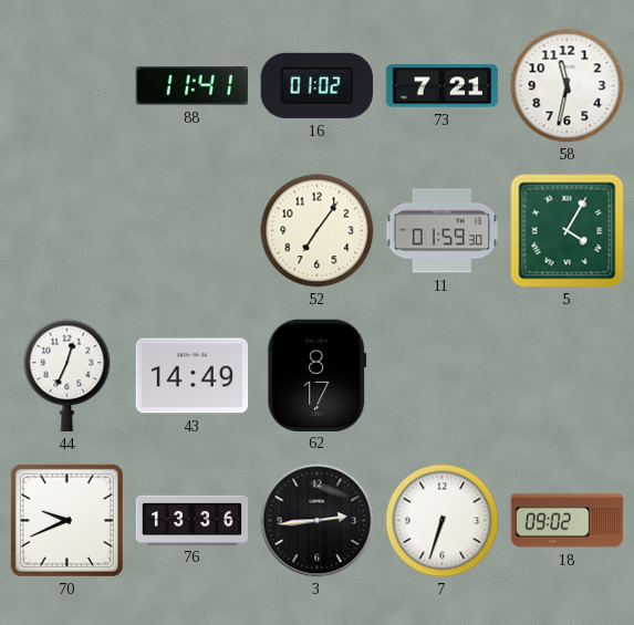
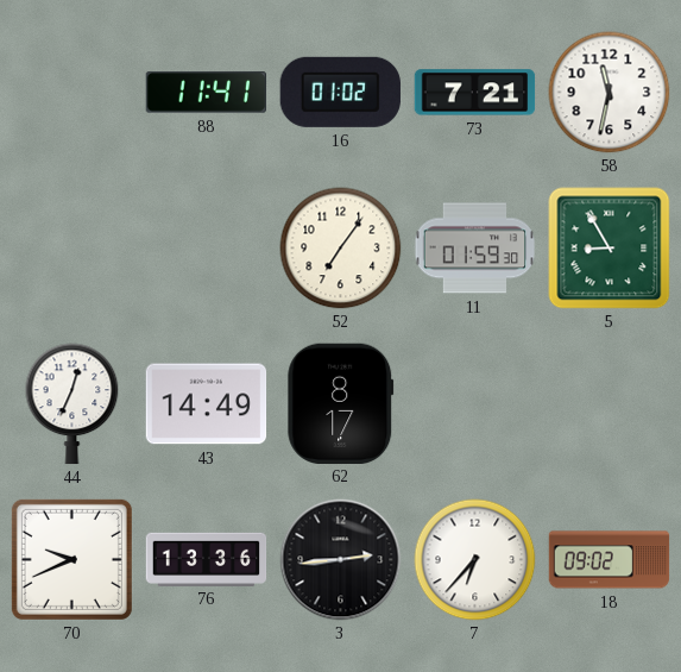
5: 4:05 -> 8:55
7: 6:33 -> 6:37
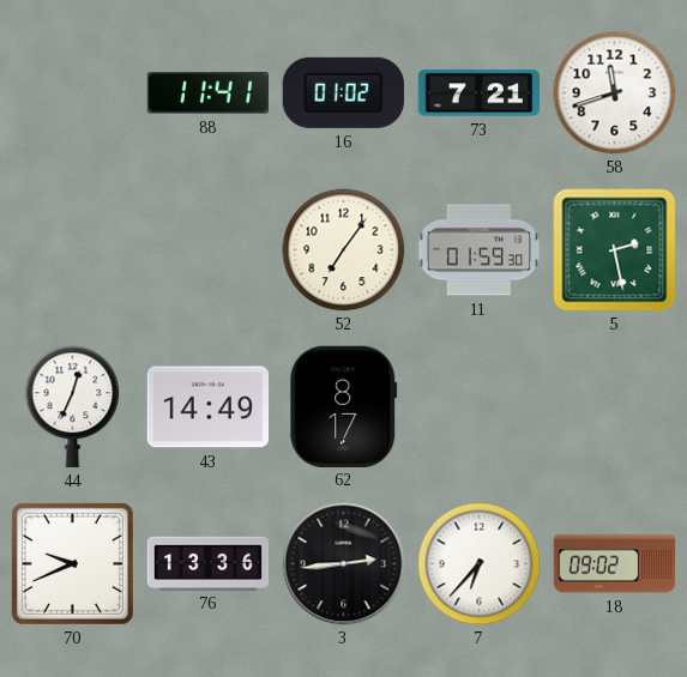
58: 11:32 -> 11:42
5: 8:55 -> 2:28
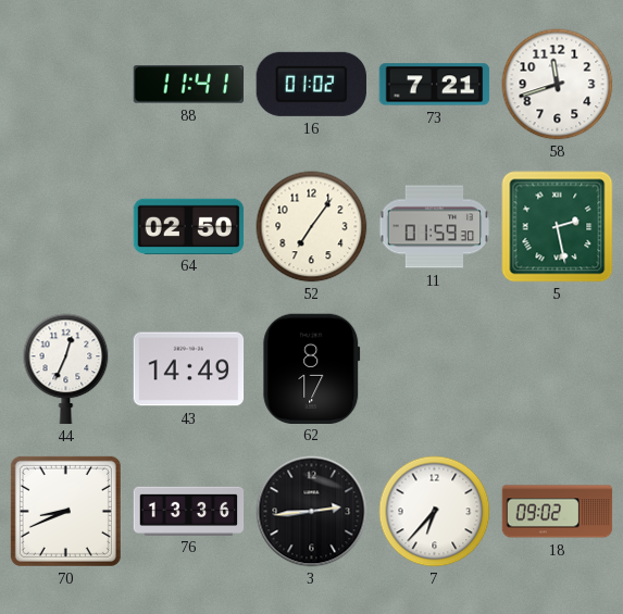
64: none -> 02:50
70: 9:41 -> 8:41
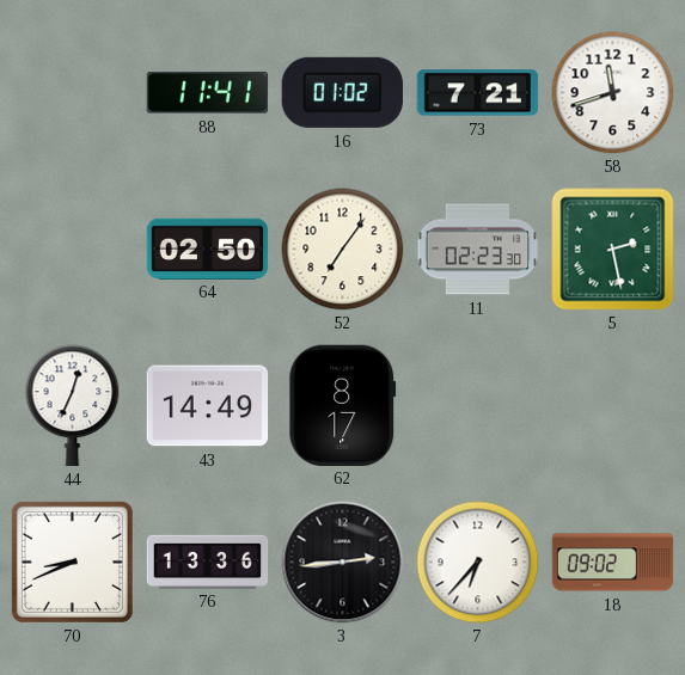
11: 01:59 -> 02:23
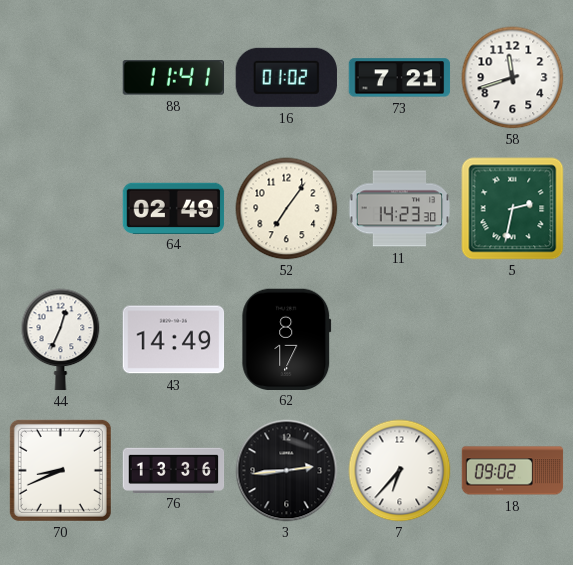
64: 02:50 -> 02:49
11: 02:23 -> 14:23
5: 2:28 -> 2:32
